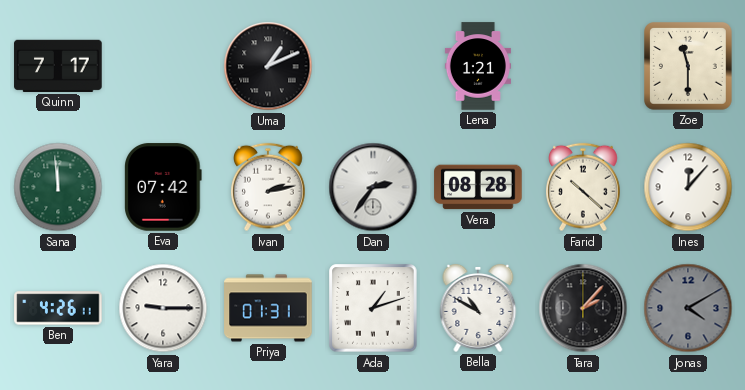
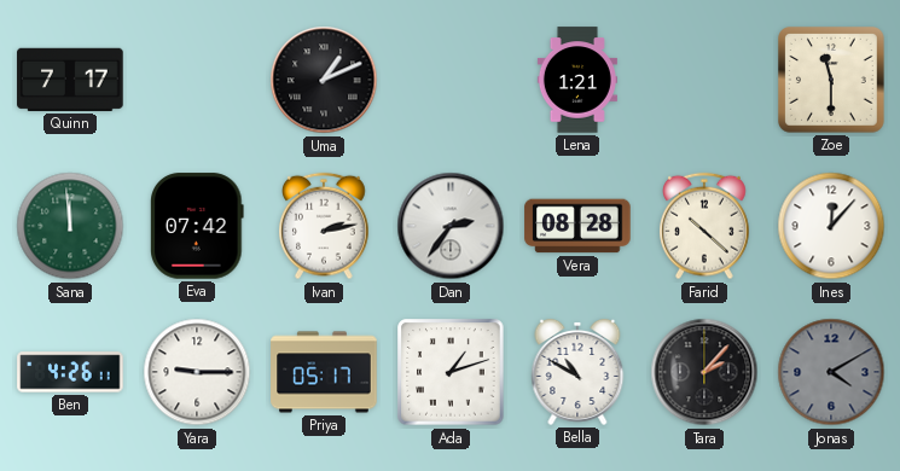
Priya: 01:31 -> 05:17
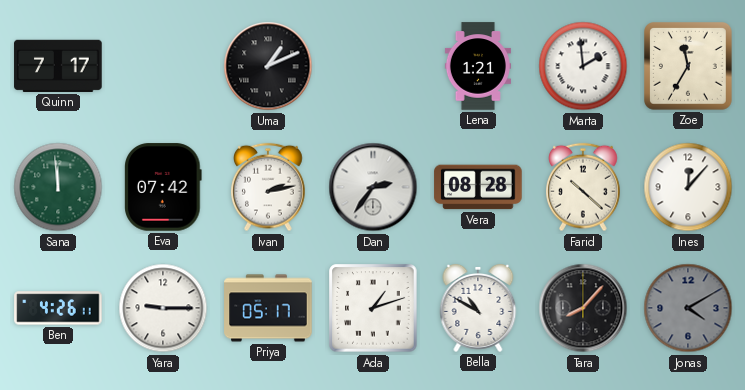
Marta: none -> 1:59
Zoe: 11:30 -> 11:35
Tara: 2:07 -> 8:07
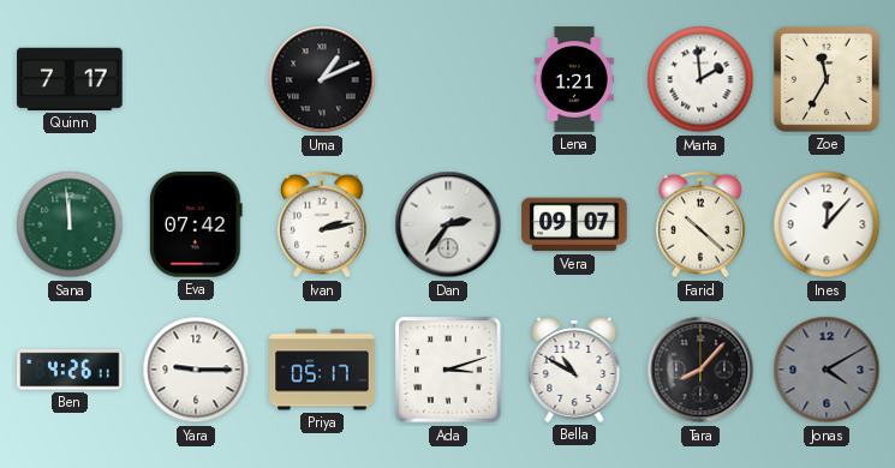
Vera: 08:28 -> 09:07
Ada: 1:12 -> 3:12
